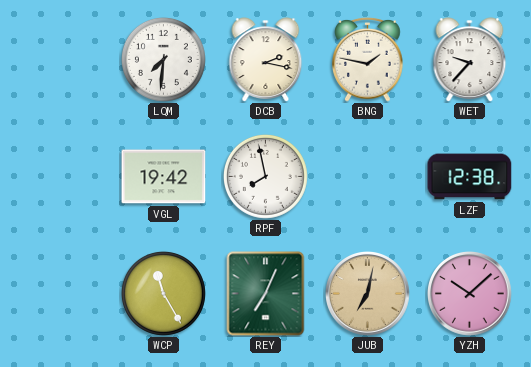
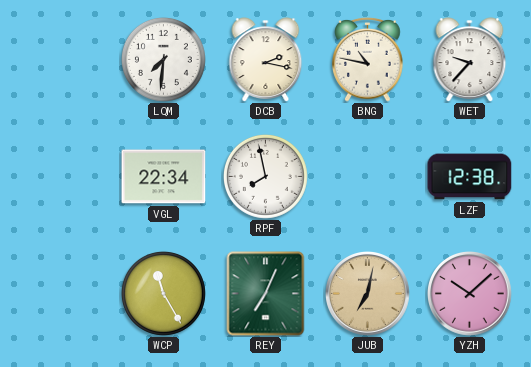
BNG: 1:47 -> 10:47
VGL: 19:42 -> 22:34
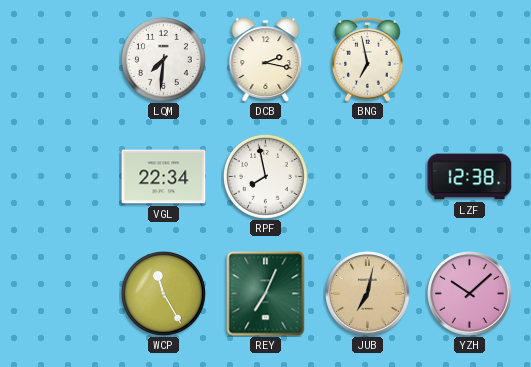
BNG: 10:47 -> 6:58
WET: 9:37 -> none
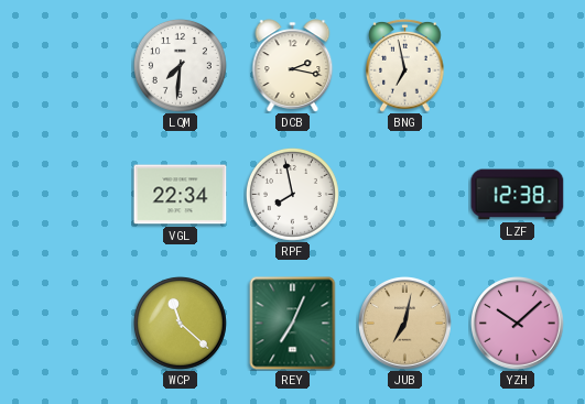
WCP: 11:25 -> 11:22
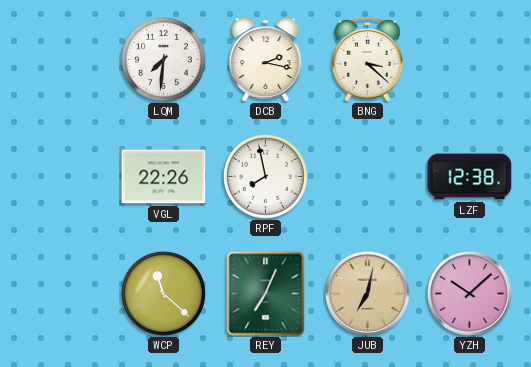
BNG: 6:58 -> 3:22
VGL: 22:34 -> 22:26
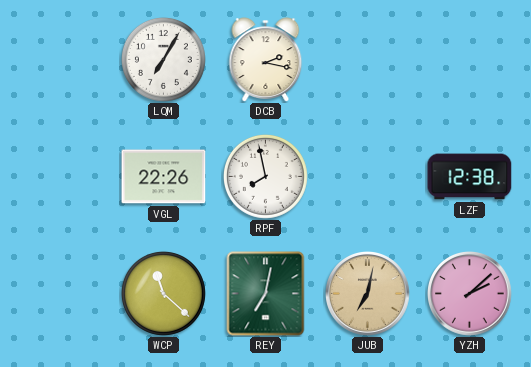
LQM: 7:31 -> 7:05
BNG: 3:22 -> none
REY: 7:04 -> 7:02
YZH: 10:08 -> 2:08
